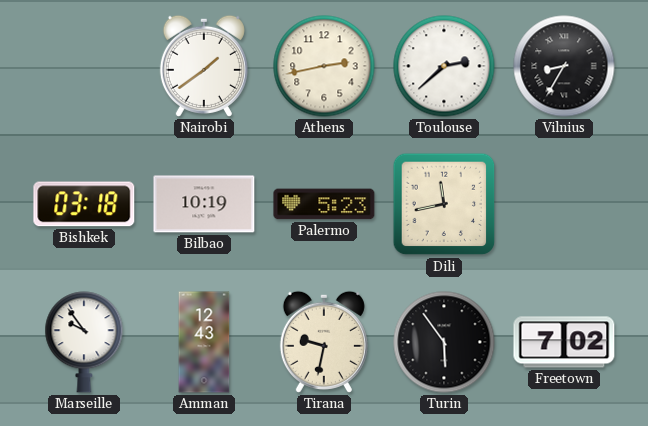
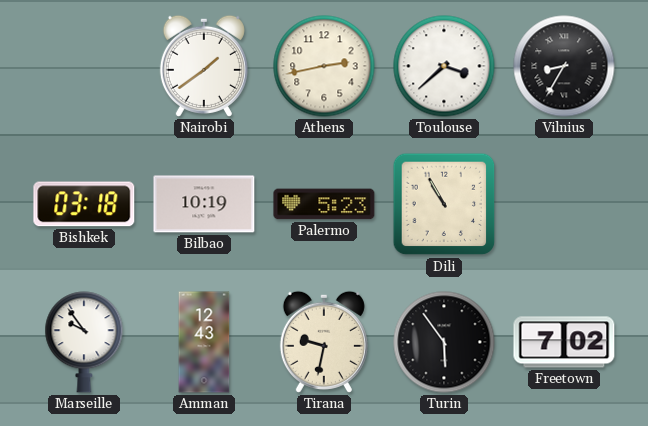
Toulouse: 2:38 -> 3:38
Dili: 11:43 -> 10:55
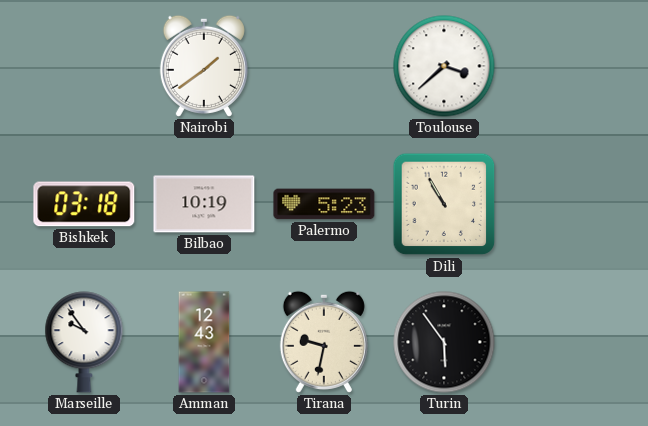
Athens: 2:43 -> none
Vilnius: 8:35 -> none
Freetown: 7:02 -> none
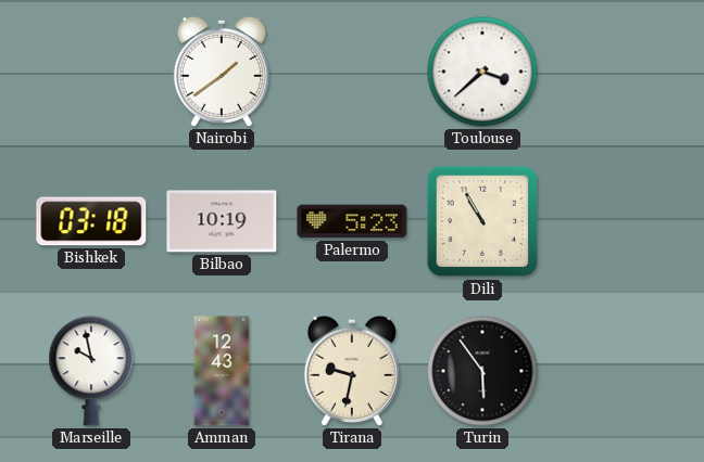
Marseille: 9:54 -> 9:58
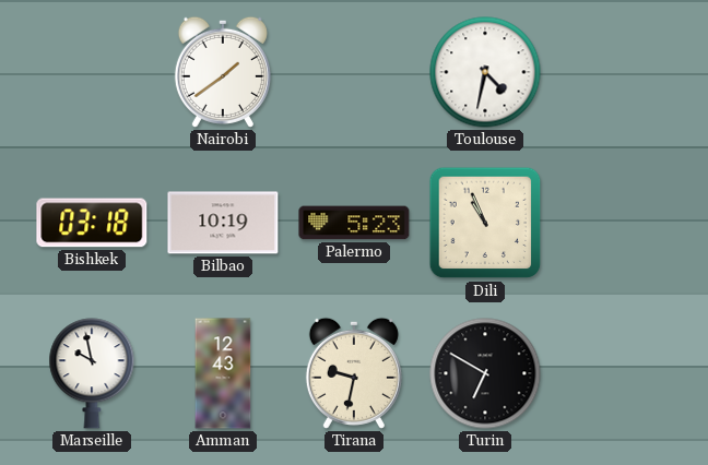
Toulouse: 3:38 -> 4:32
Dili: 10:55 -> 10:56
Turin: 5:54 -> 6:50
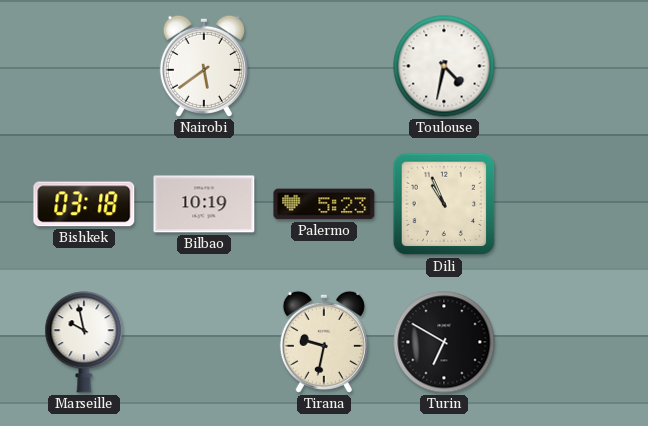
Nairobi: 1:39 -> 5:39
Amman: 12:43 -> none
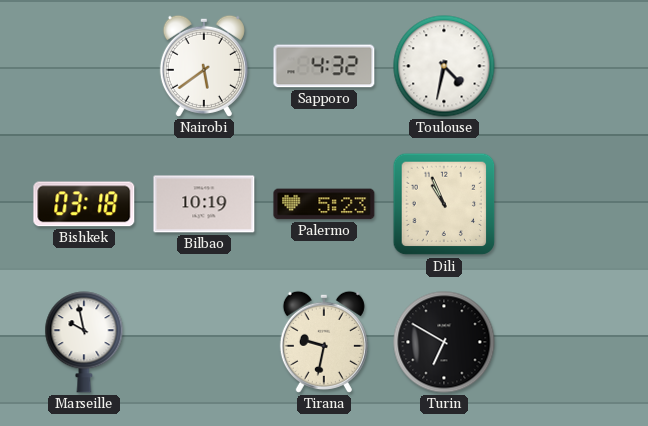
Sapporo: none -> 4:32
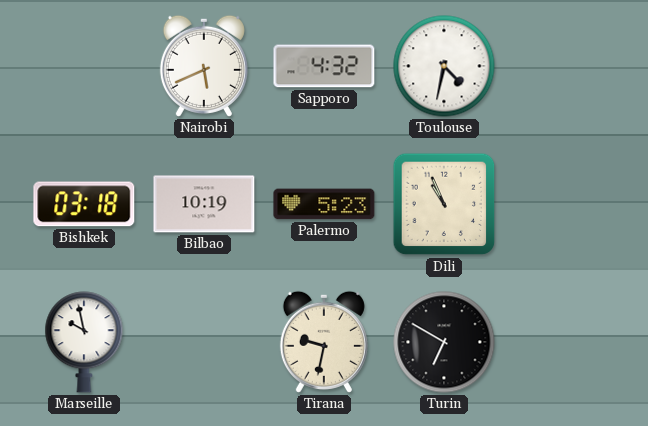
Nairobi: 5:39 -> 5:41
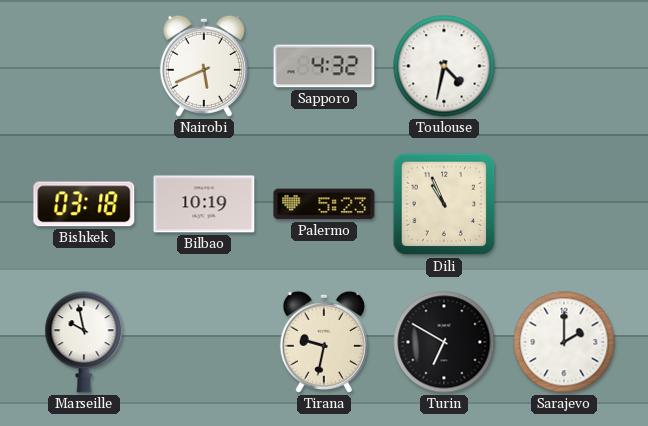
Sarajevo: none -> 2:00
